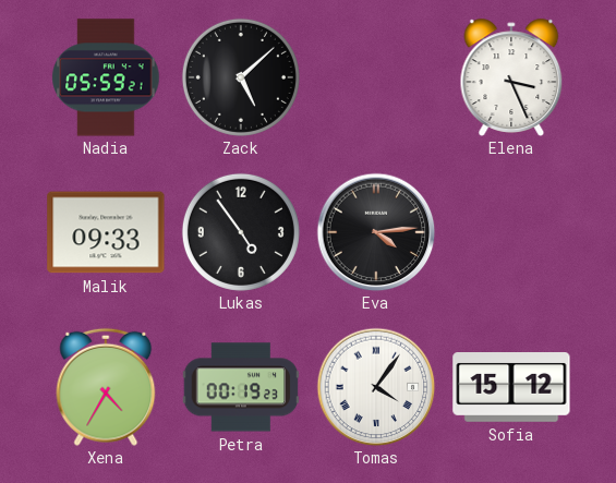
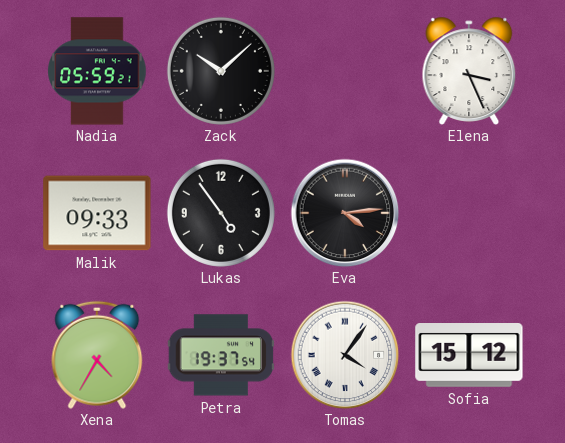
Zack: 5:08 -> 10:08
Petra: 00:19 -> 19:37
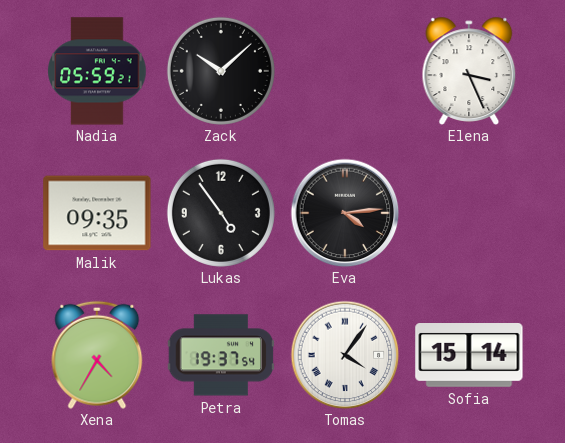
Malik: 09:33 -> 09:35
Sofia: 15:12 -> 15:14
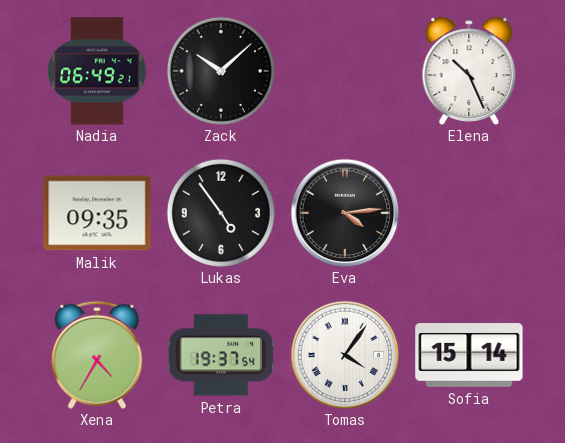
Nadia: 05:59 -> 06:49
Elena: 3:26 -> 10:26
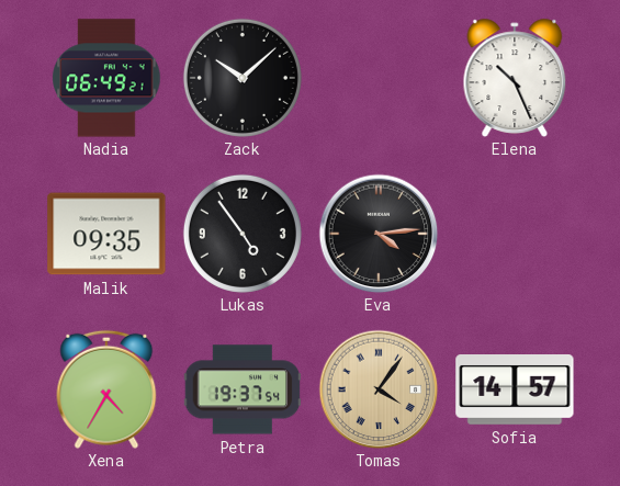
Tomas dial: white -> champagne
Sofia: 15:14 -> 14:57
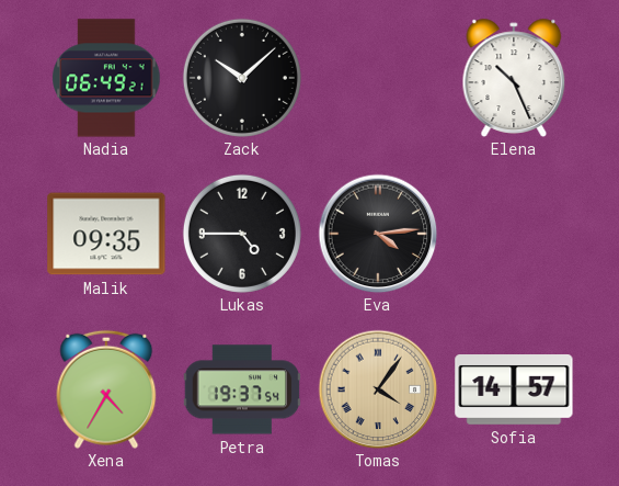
Lukas: 4:54 -> 4:45
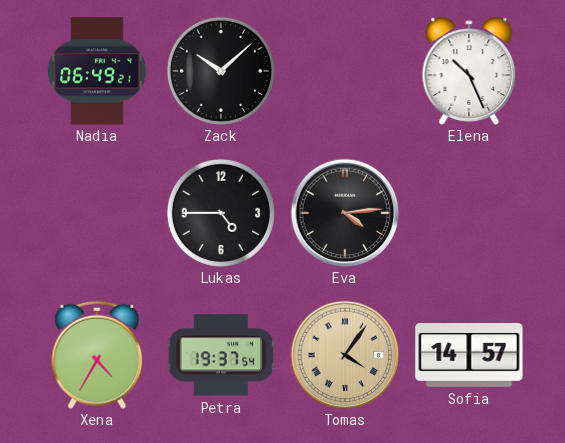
Malik: 09:35 -> none
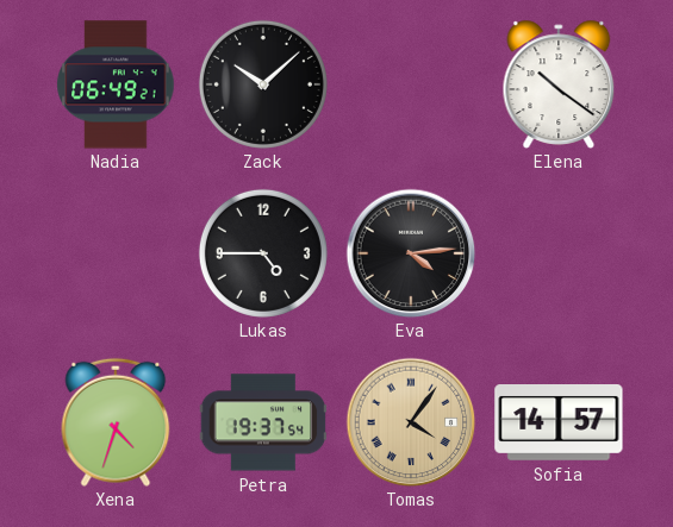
Elena: 10:26 -> 10:21
Xena: 4:35 -> 4:33
